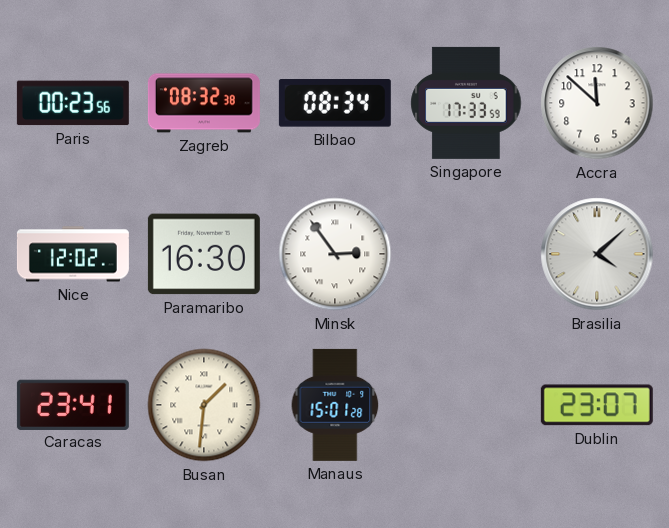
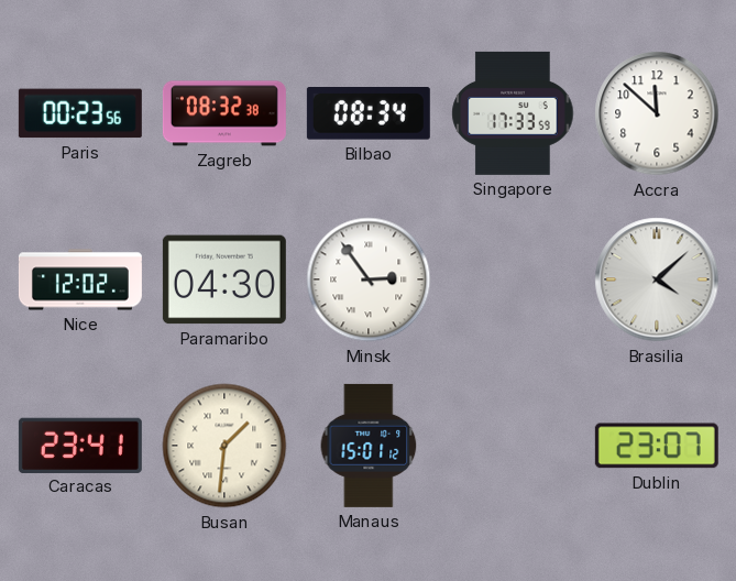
Paramaribo: 16:30 -> 04:30
Manaus: 15:01:28 -> 15:01:12
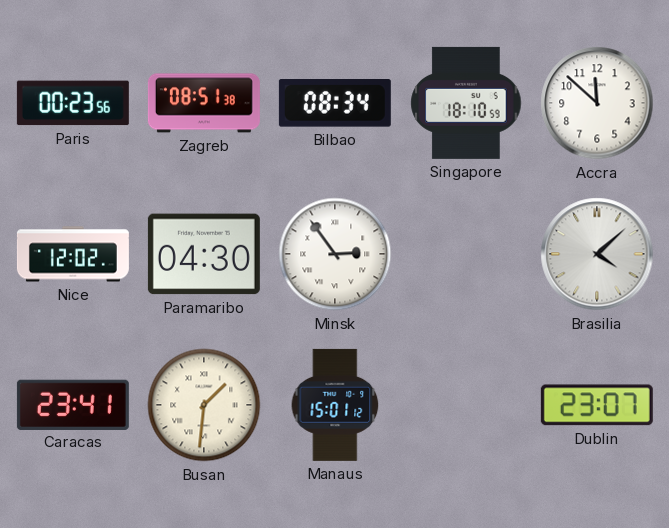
Zagreb: 08:32 -> 08:51
Singapore: 17:33 -> 18:10
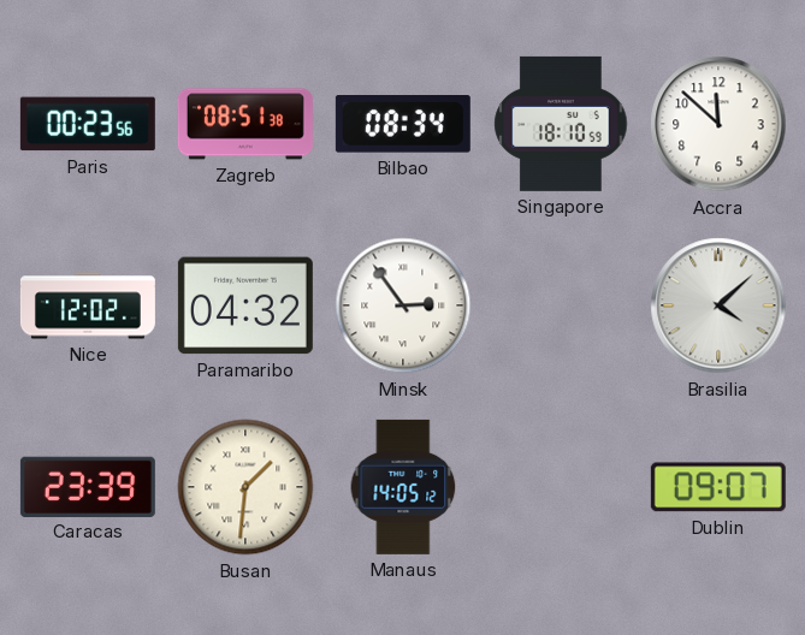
Paramaribo: 04:30 -> 04:32
Caracas: 23:41 -> 23:39
Manaus: 15:01 -> 14:05
Dublin: 23:07 -> 09:07
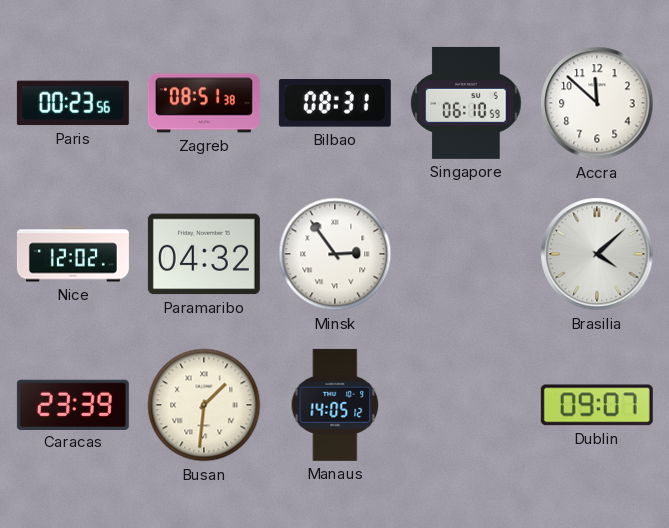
Bilbao: 08:34 -> 08:31
Singapore: 18:10 -> 06:10
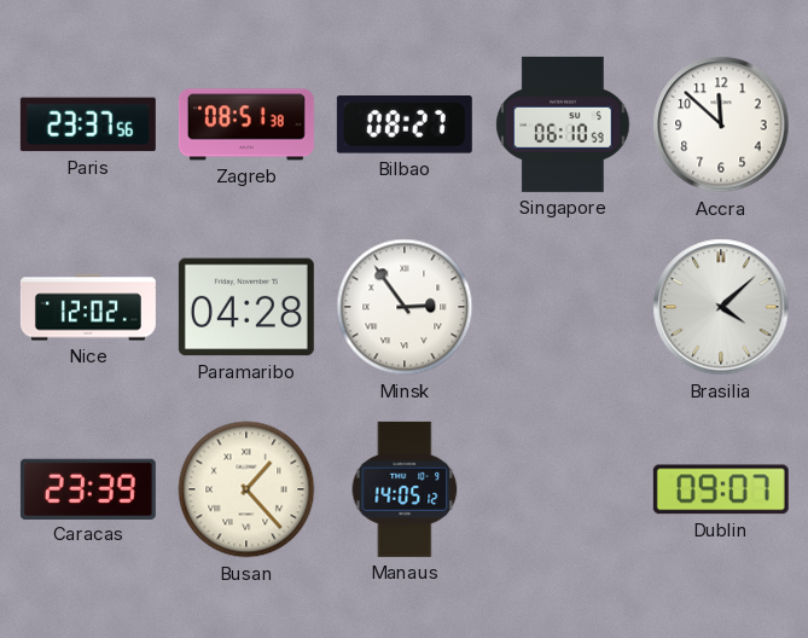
Paris: 00:23 -> 23:37
Bilbao: 08:31 -> 08:27
Paramaribo: 04:32 -> 04:28
Busan: 1:31 -> 1:23
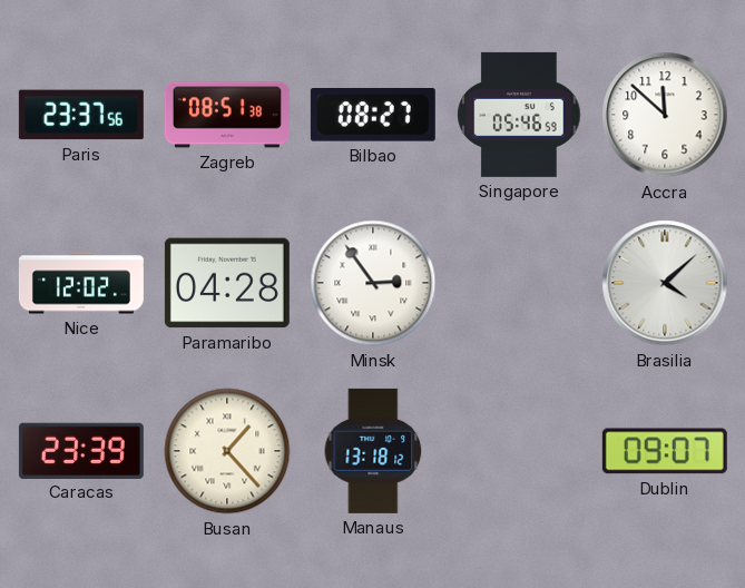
Singapore: 06:10 -> 05:46
Manaus: 14:05 -> 13:18
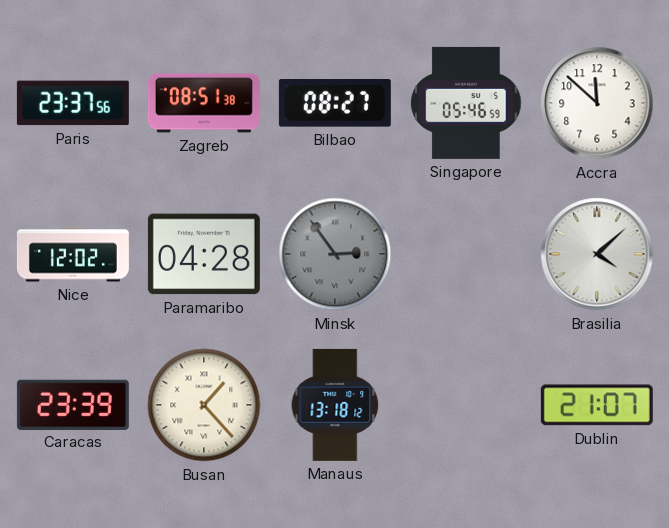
Minsk dial: white -> grey
Dublin: 09:07 -> 21:07
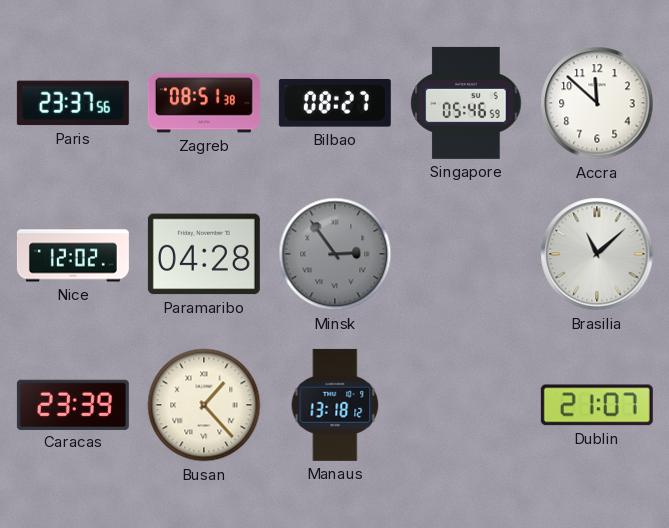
Brasilia: 4:08 -> 11:08
